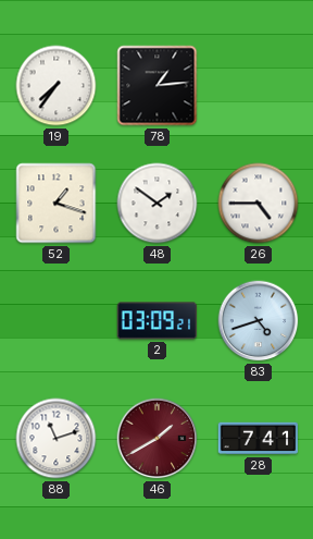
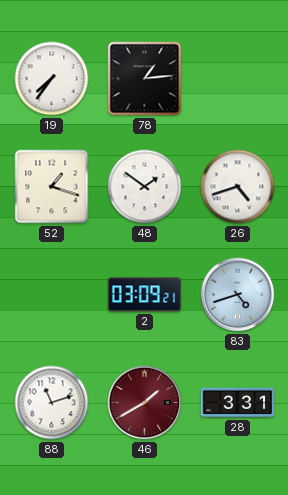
26: 4:45 -> 4:42
28: 7:41 -> 3:31
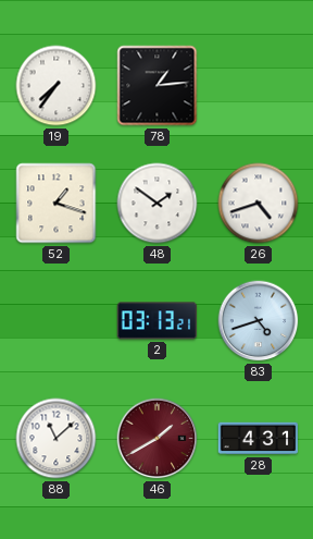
2: 03:09 -> 03:13
88: 11:12 -> 11:08
28: 3:31 -> 4:31
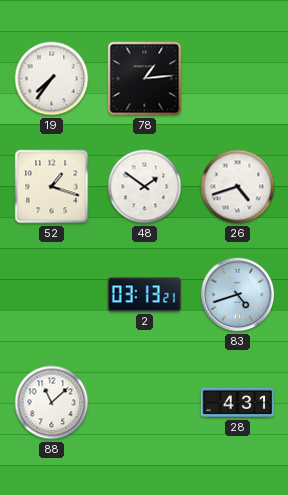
46: 1:40 -> none
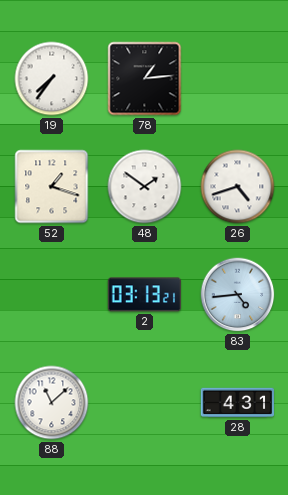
83: 4:42 -> 4:44
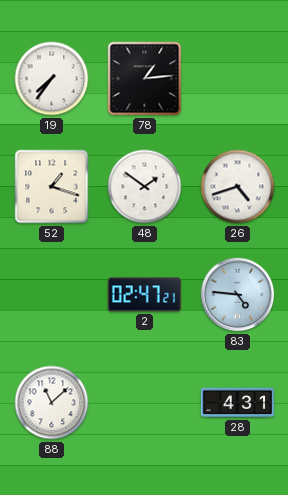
2: 03:13 -> 02:47
83: 4:44 -> 4:46
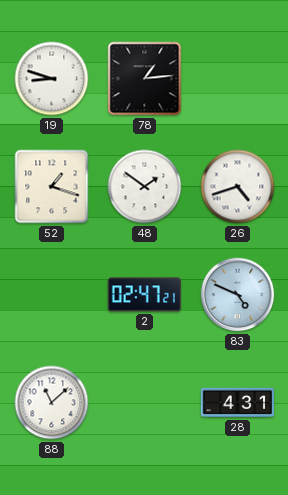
19: 7:36 -> 8:48
83: 4:46 -> 4:49
